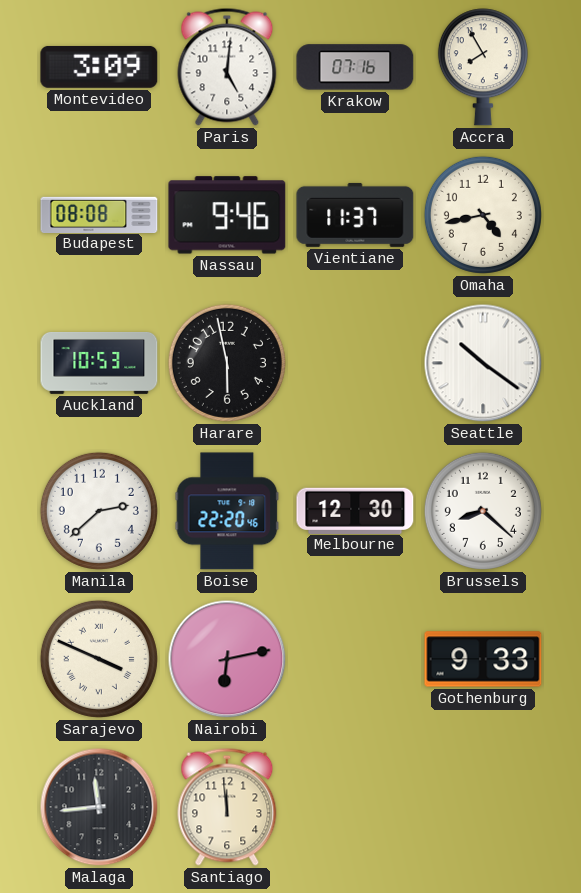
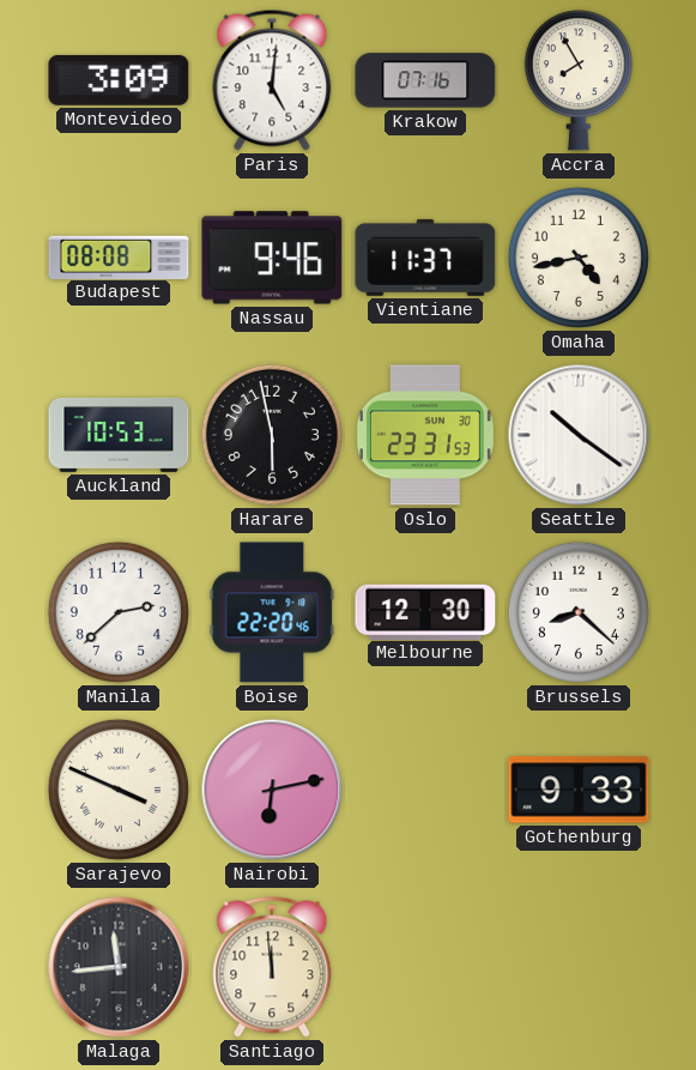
Oslo: none -> 23:31
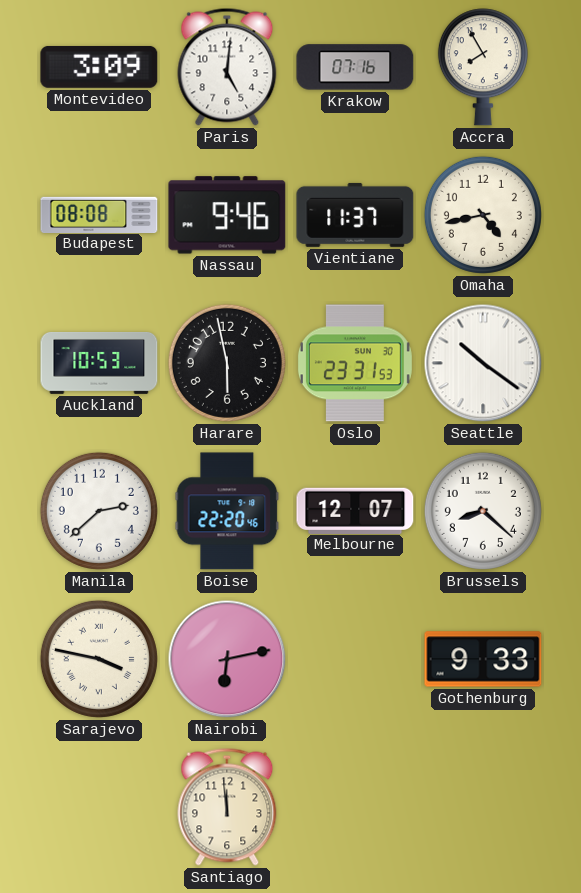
Melbourne: 12:30 -> 12:07
Sarajevo: 3:49 -> 3:47
Malaga: 11:44 -> none
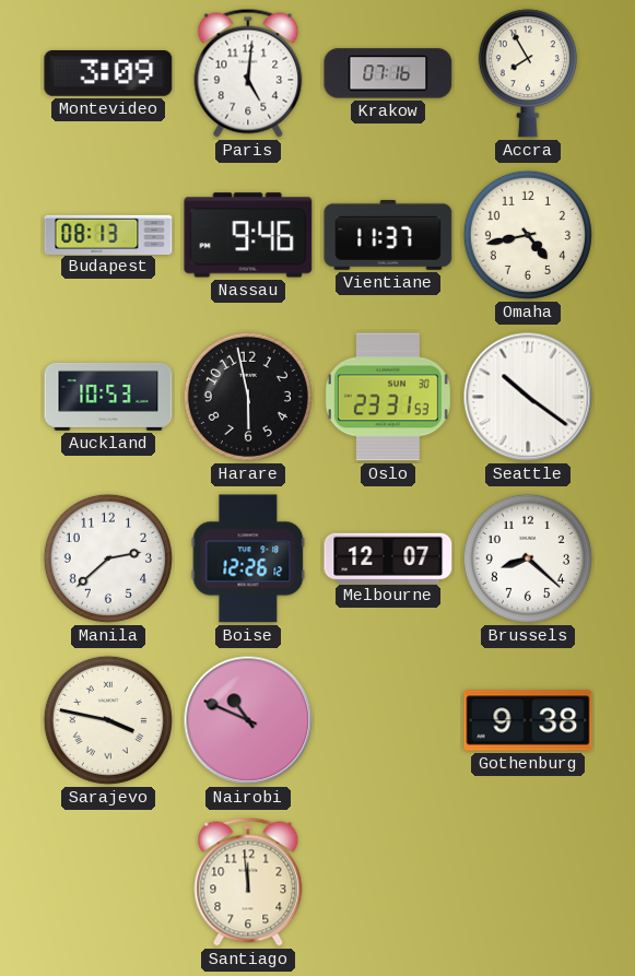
Budapest: 08:08 -> 08:13
Boise: 22:20 -> 12:26
Nairobi: 6:13 -> 10:49
Gothenburg: 9:33 -> 9:38
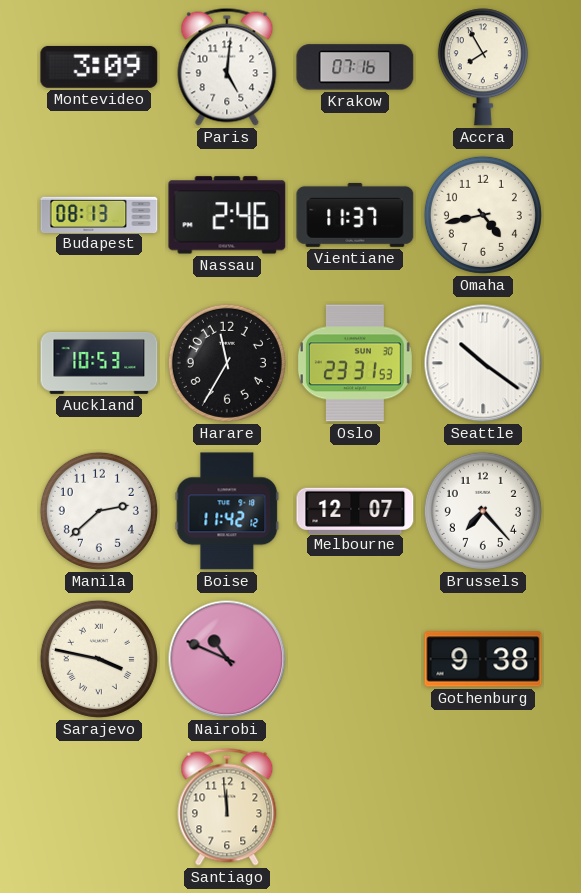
Nassau: 9:46 -> 2:46
Harare: 5:58 -> 11:35
Boise: 12:26 -> 11:42
Brussels: 8:22 -> 7:23
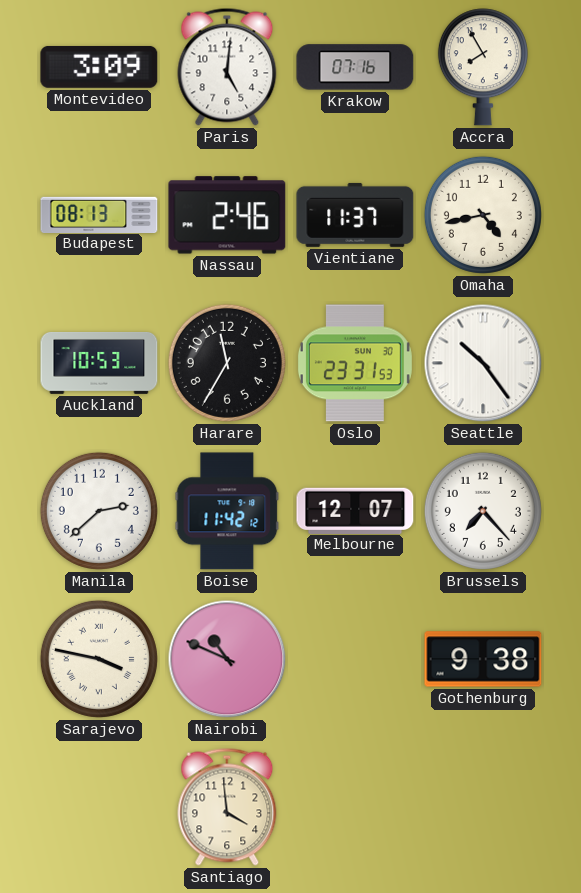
Seattle: 10:21 -> 10:24
Santiago: 11:59 -> 3:59
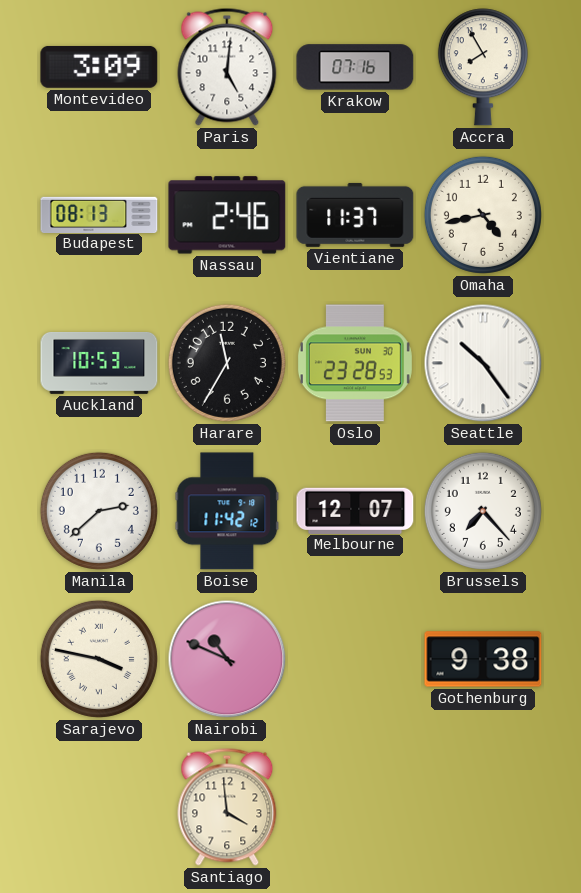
Oslo: 23:31 -> 23:28
